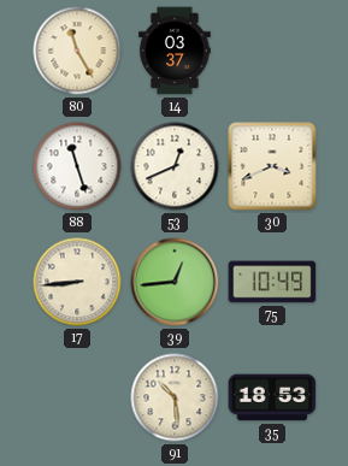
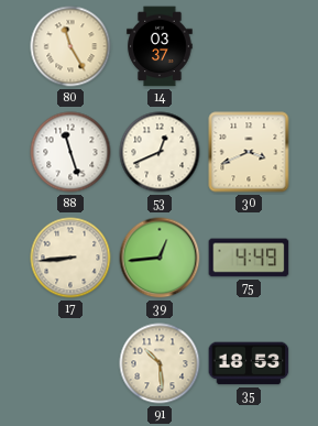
75: 10:49 -> 4:49
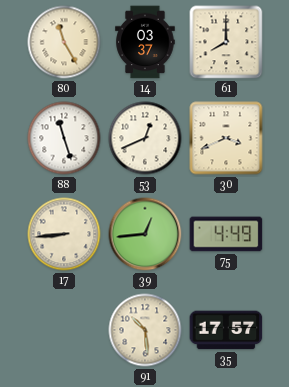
61: none -> 8:00
35: 18:53 -> 17:57
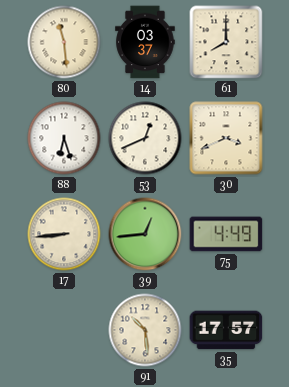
80: 11:25 -> 11:29
88: 11:27 -> 6:27
